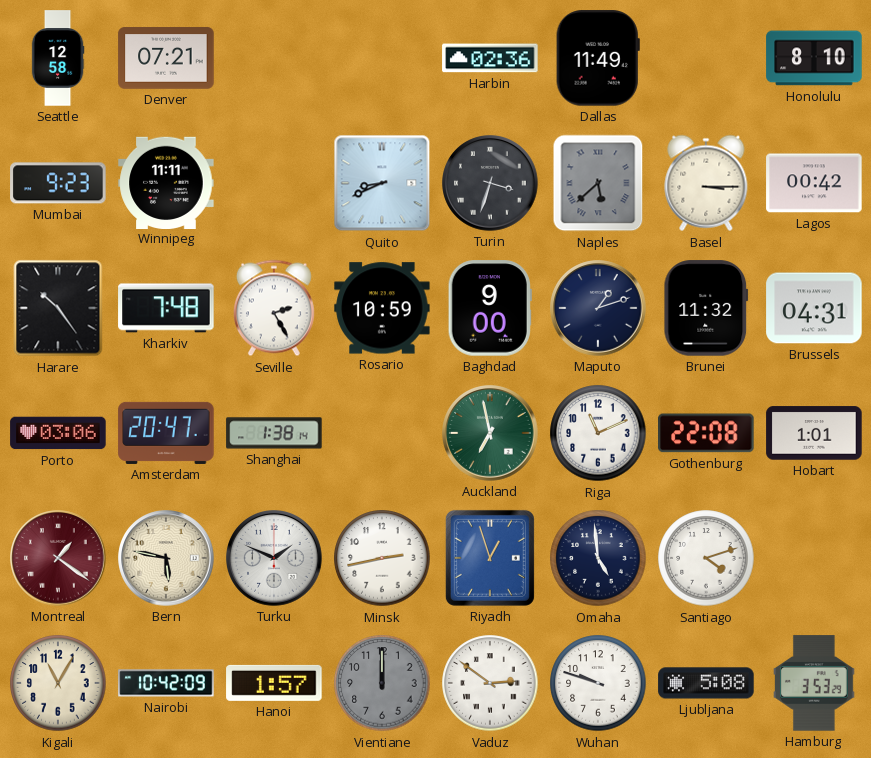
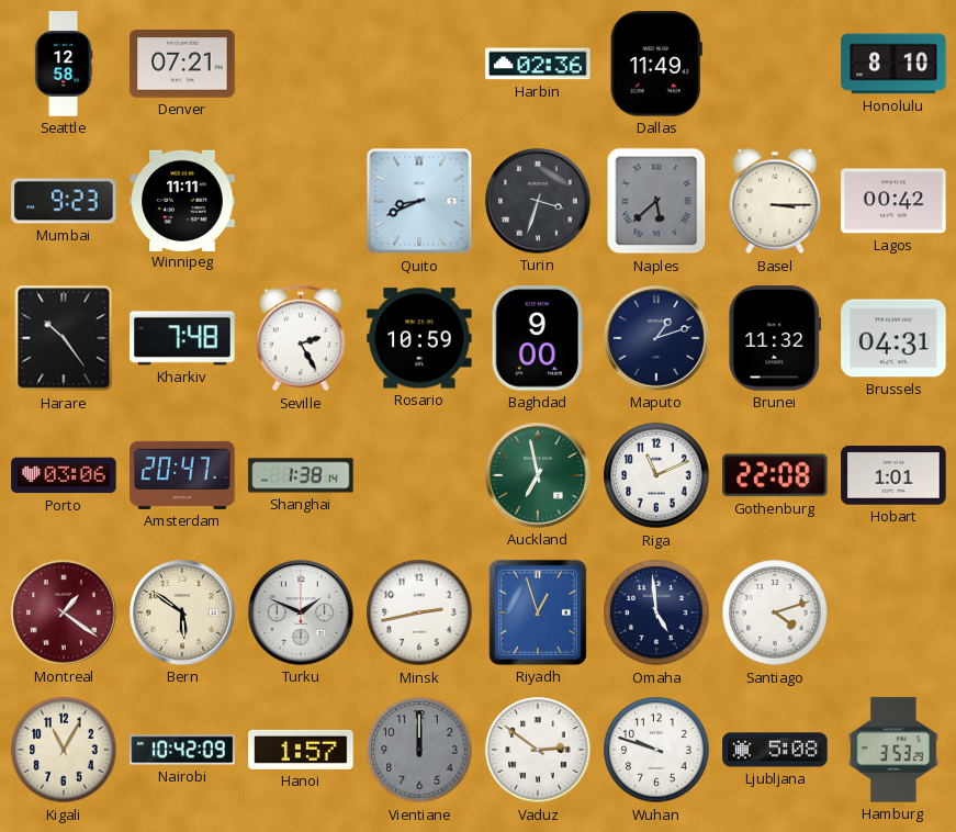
Bern: 5:47 -> 5:51
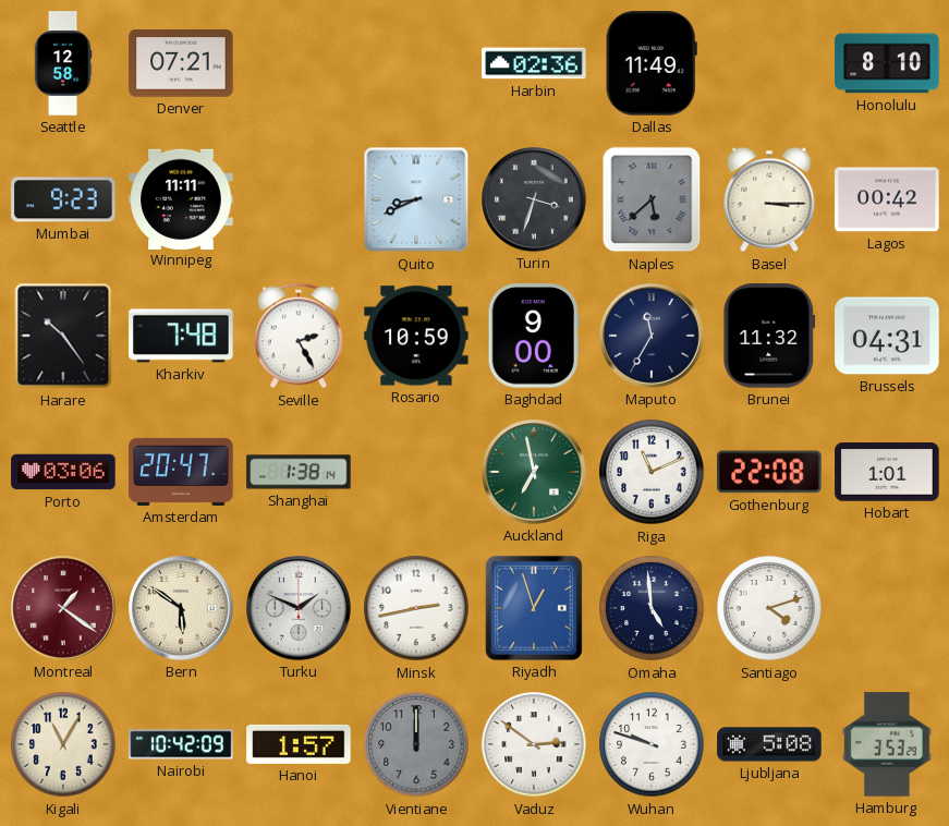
Maputo: 1:12 -> 11:35
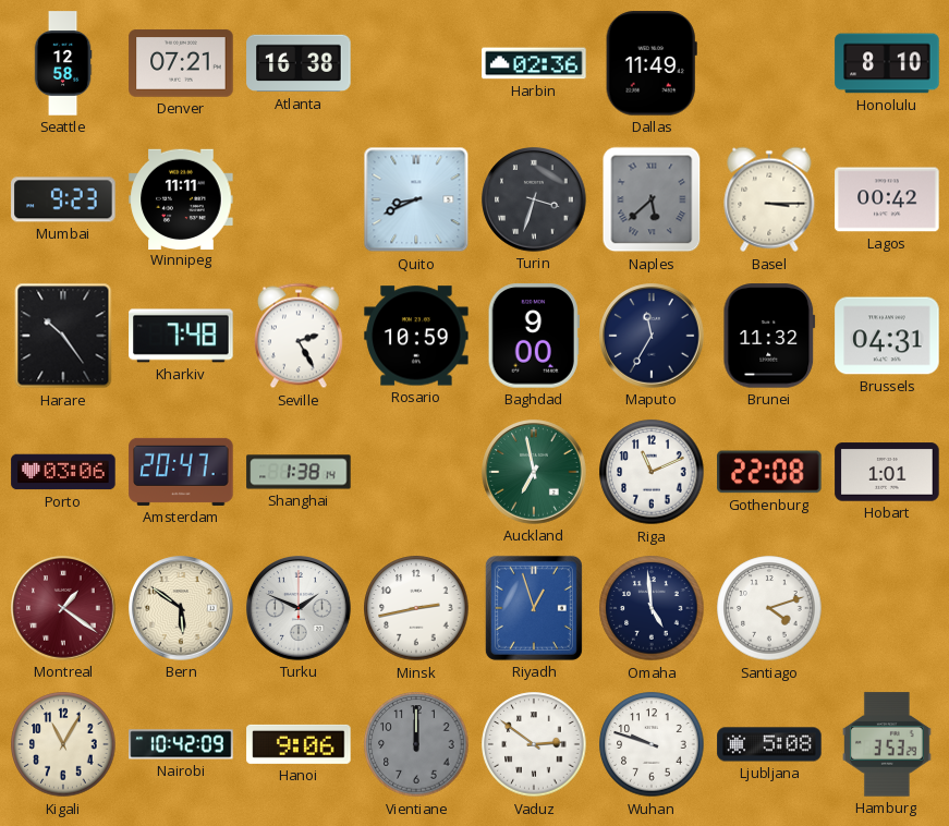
Atlanta: none -> 16:38
Hanoi: 1:57 -> 9:06
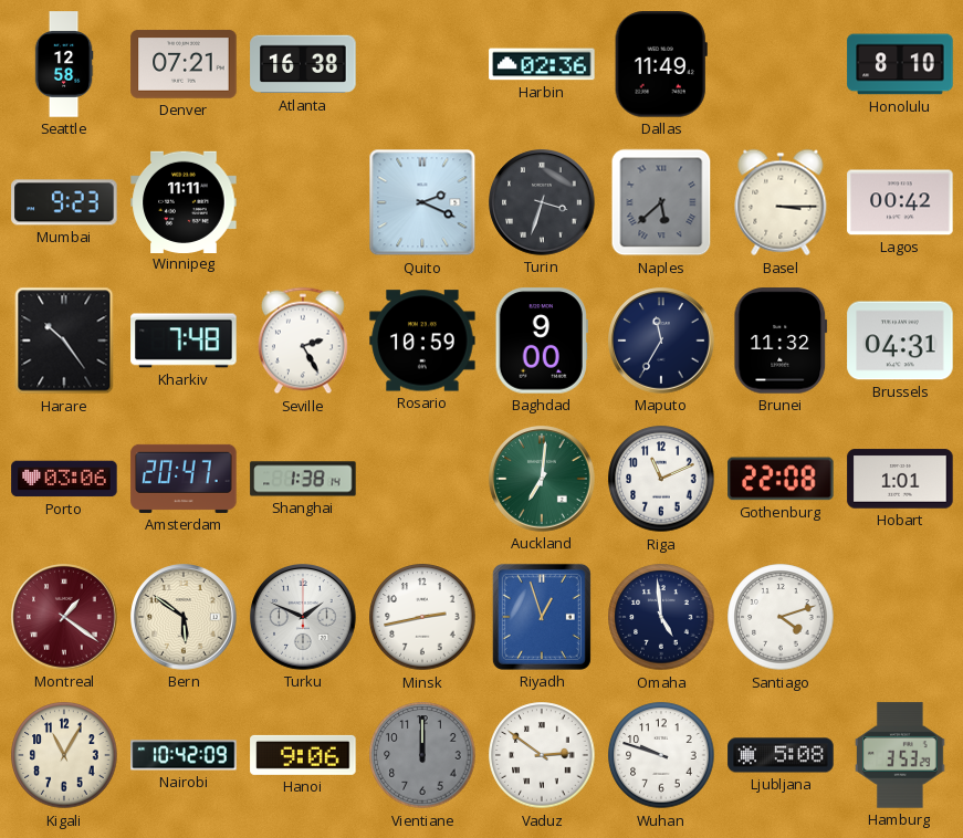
Quito: 8:41 -> 2:19
Auckland: 6:58 -> 7:01
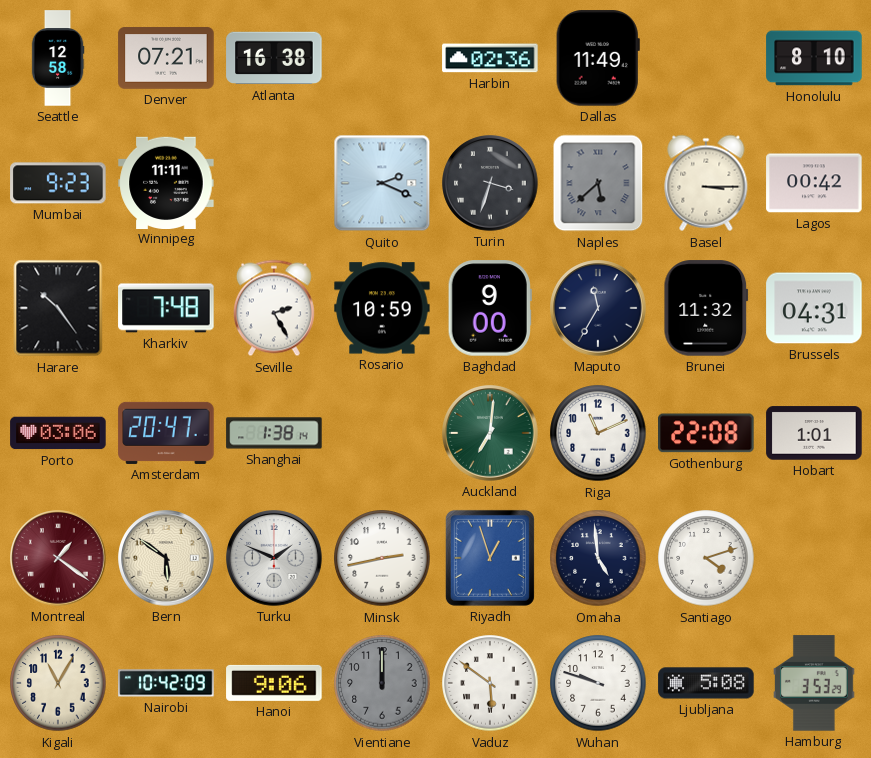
Vaduz: 2:51 -> 5:51
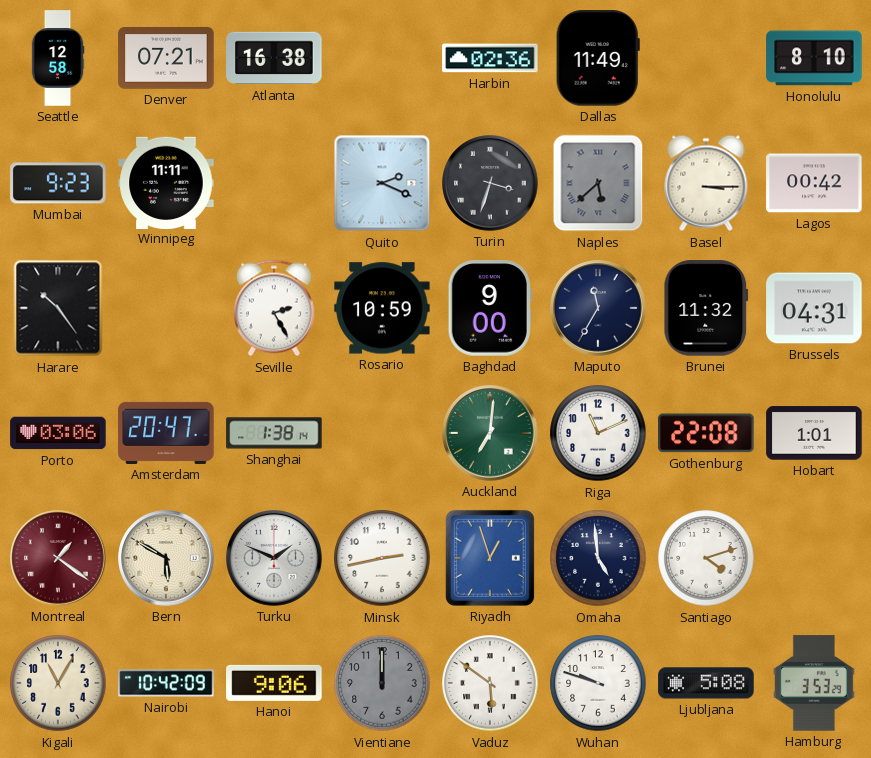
Kharkiv: 7:48 -> none
Bern: 5:51 -> 5:50
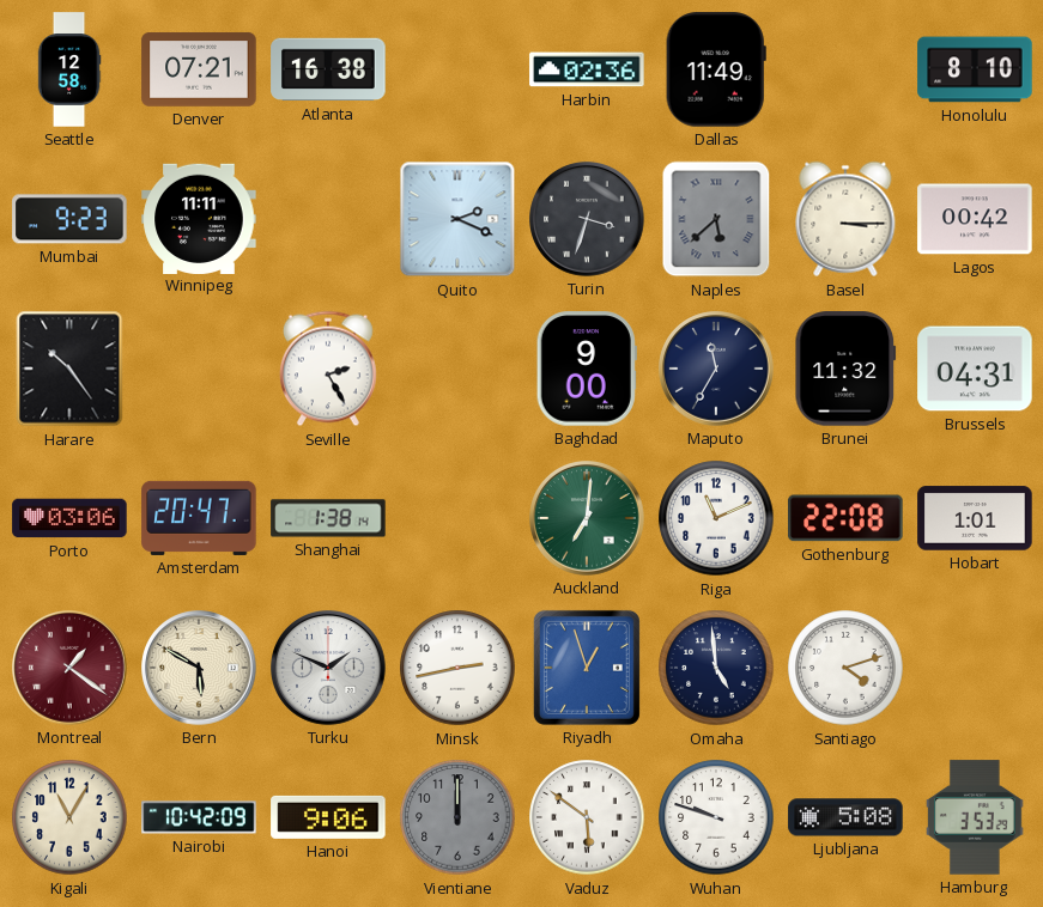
Rosario: 10:59 -> none
